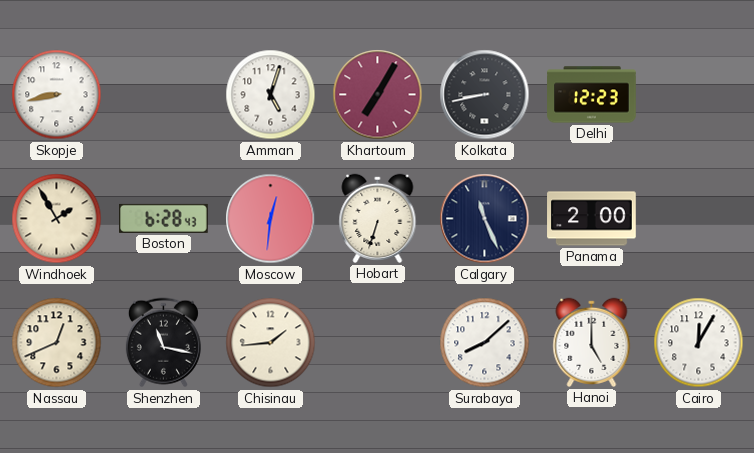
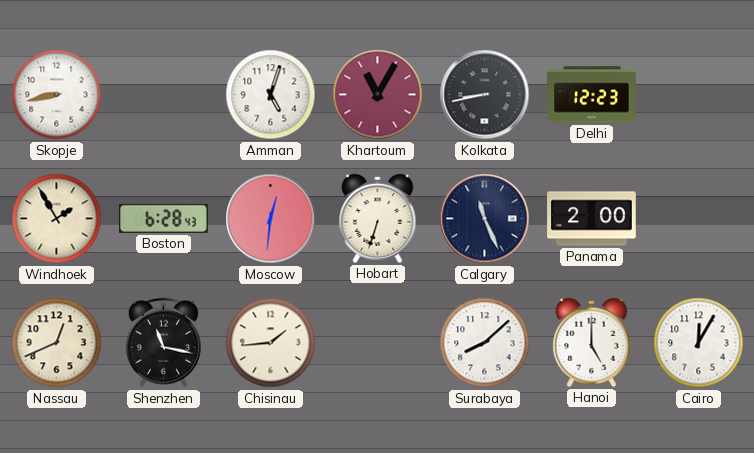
Khartoum: 7:05 -> 11:05
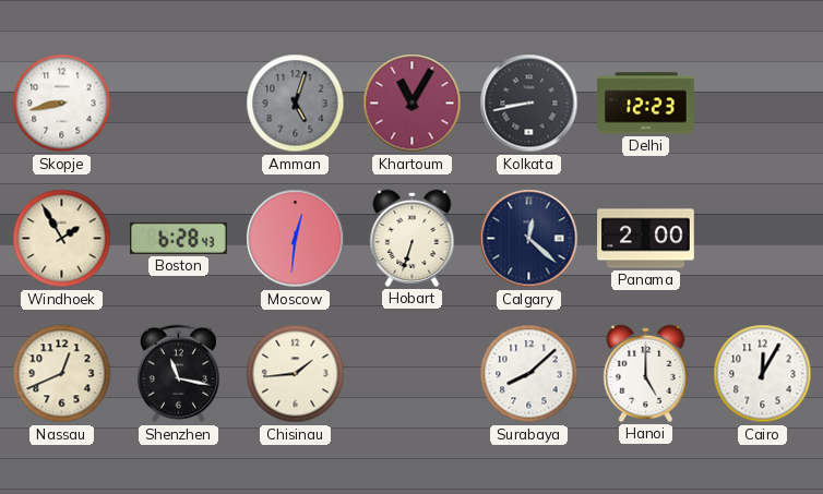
Amman dial: white -> grey
Calgary: 11:26 -> 12:22
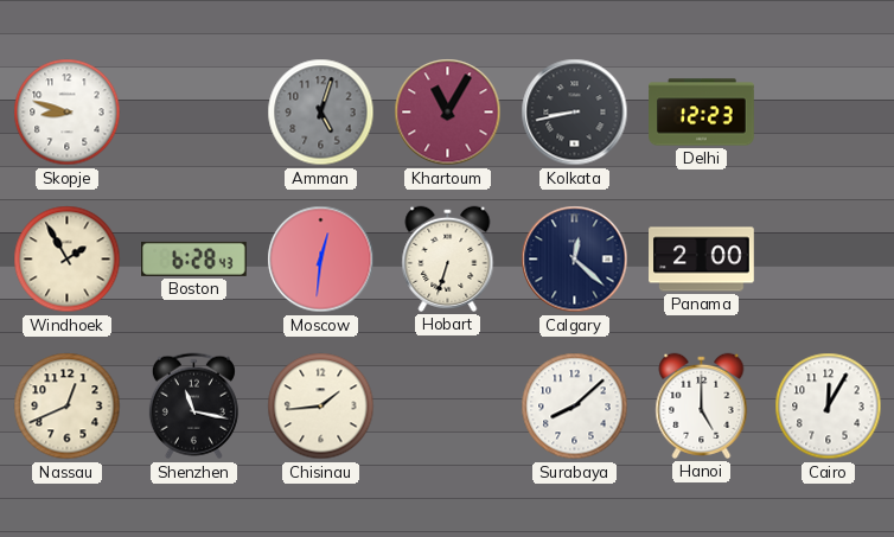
Skopje: 8:43 -> 8:48
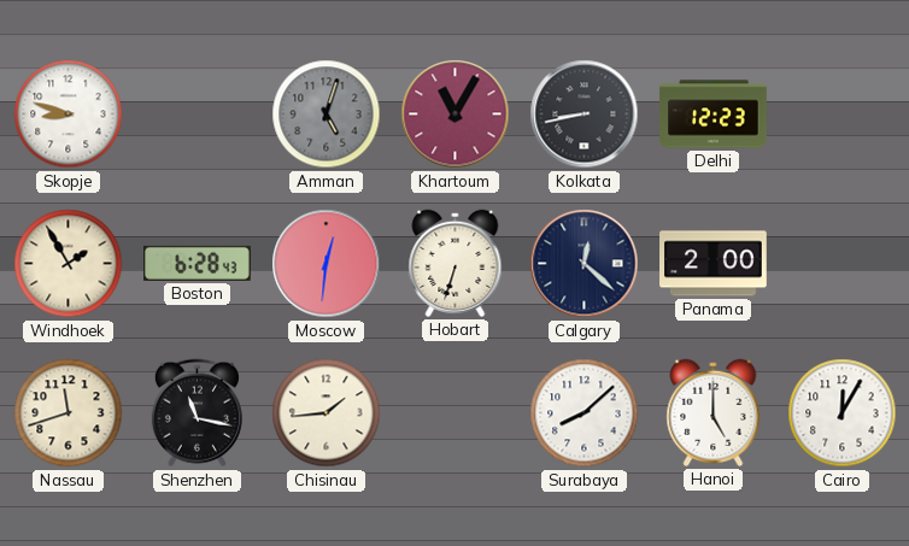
Nassau: 12:41 -> 11:42
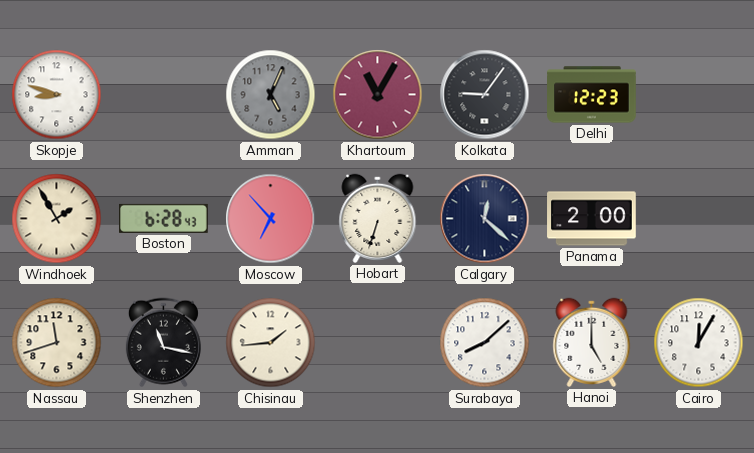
Amman: 5:03 -> 5:04
Kolkata: 8:43 -> 9:06
Moscow: 12:31 -> 6:53
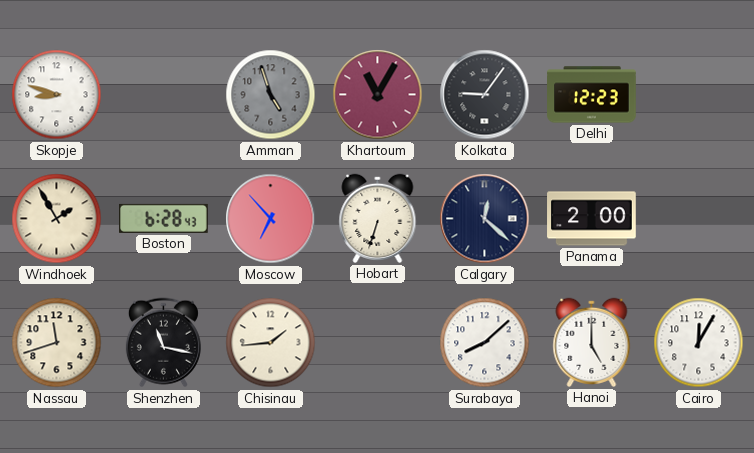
Amman: 5:04 -> 4:57
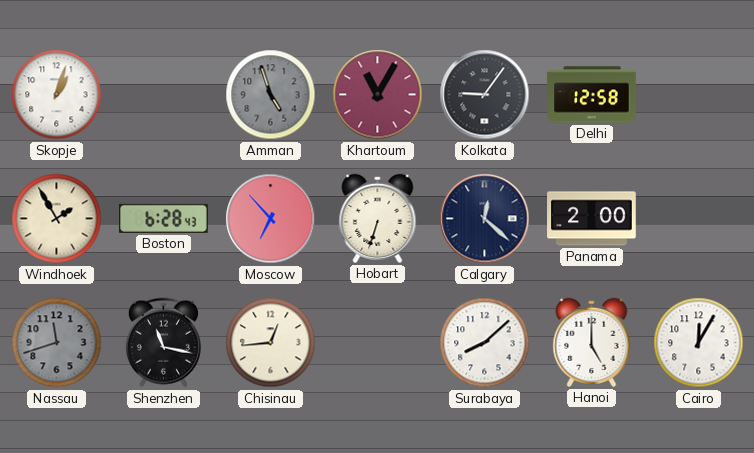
Skopje: 8:48 -> 1:03
Delhi: 12:23 -> 12:58
Nassau dial: cream -> grey
Chisinau: 1:44 -> 12:44
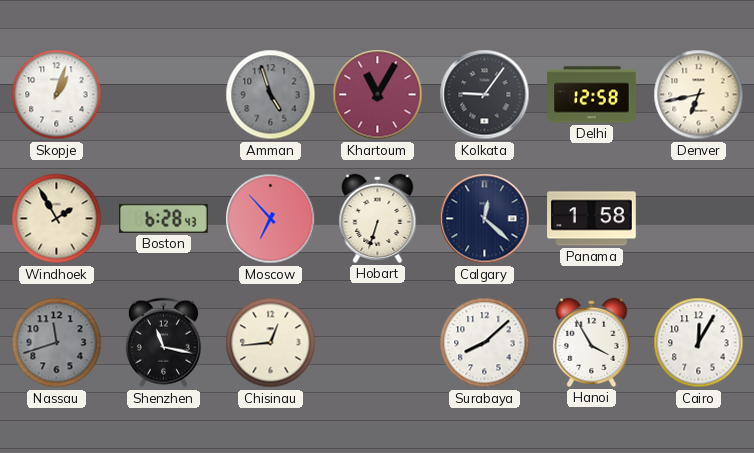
Denver: none -> 6:43
Panama: 2:00 -> 1:58
Hanoi: 5:00 -> 3:55
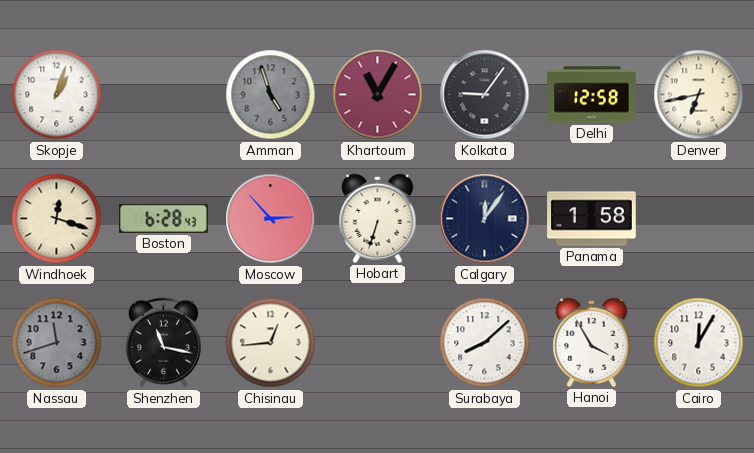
Windhoek: 1:55 -> 12:18
Moscow: 6:53 -> 2:53
Calgary: 12:22 -> 12:06
